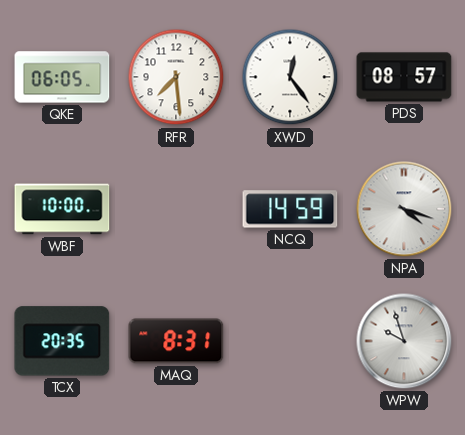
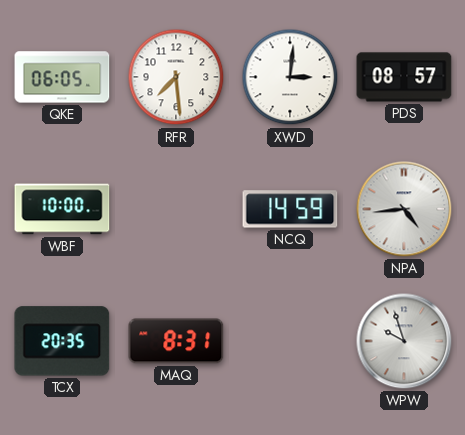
XWD: 12:24 -> 3:01
NPA: 4:18 -> 4:44
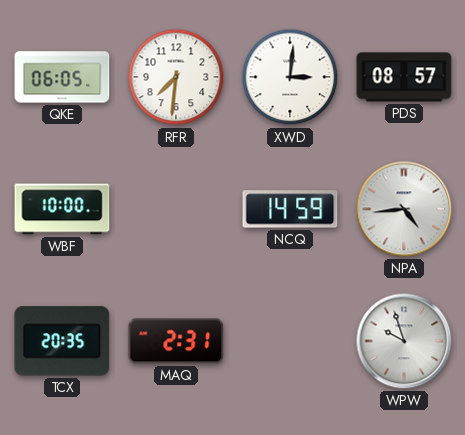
RFR: 7:29 -> 7:31
MAQ: 8:31 -> 2:31
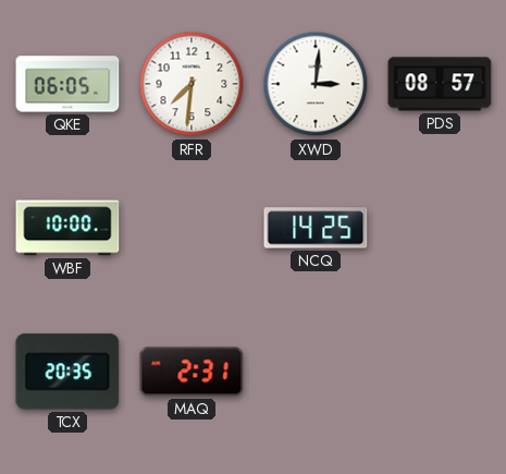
NCQ: 14:59 -> 14:25
NPA: 4:44 -> none
WPW: 9:57 -> none
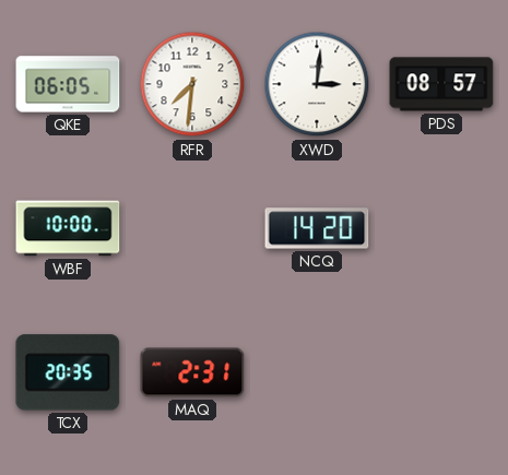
NCQ: 14:25 -> 14:20
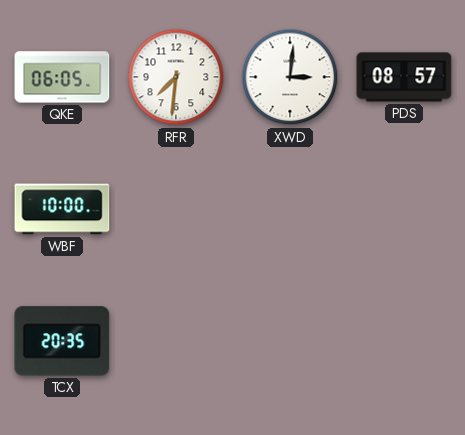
NCQ: 14:20 -> none
MAQ: 2:31 -> none
